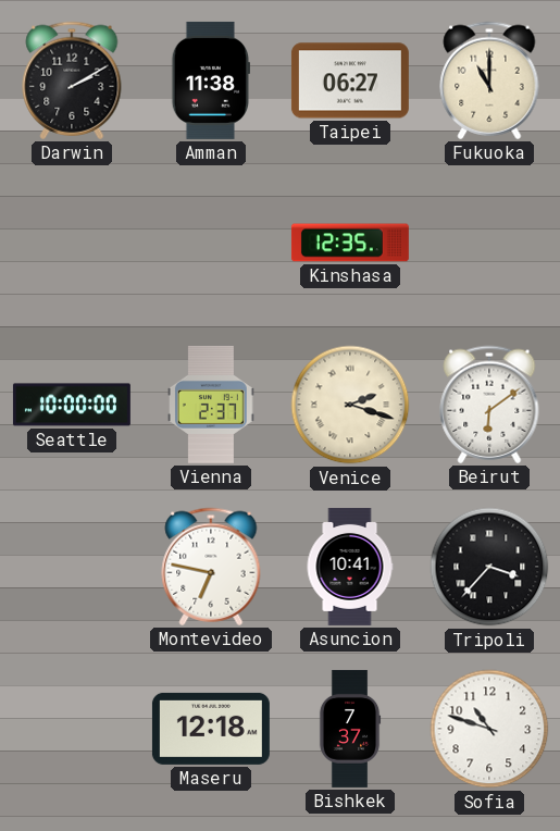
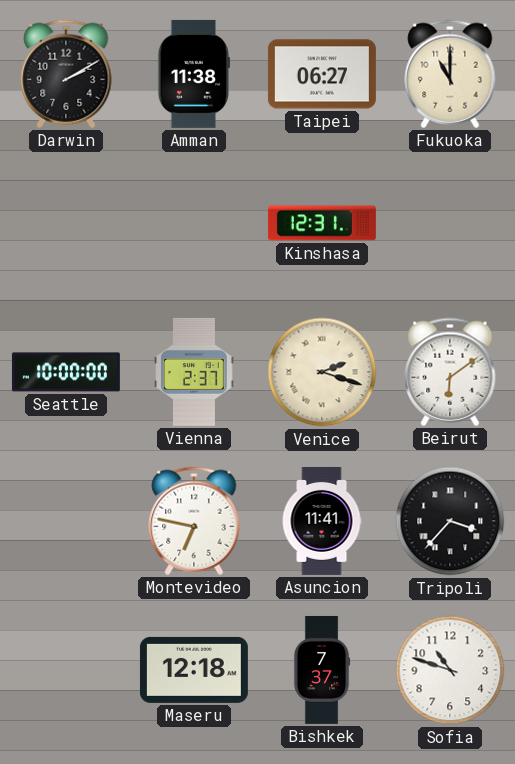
Kinshasa: 12:35 -> 12:31
Asuncion: 10:41 -> 11:41
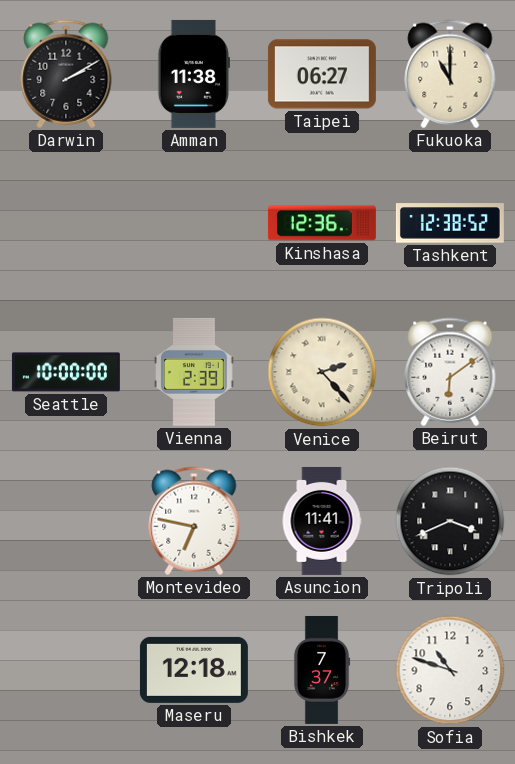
Kinshasa: 12:31 -> 12:36
Tashkent: none -> 12:38
Vienna: 2:37 -> 2:39
Venice: 2:18 -> 2:23
Tripoli: 3:37 -> 3:41
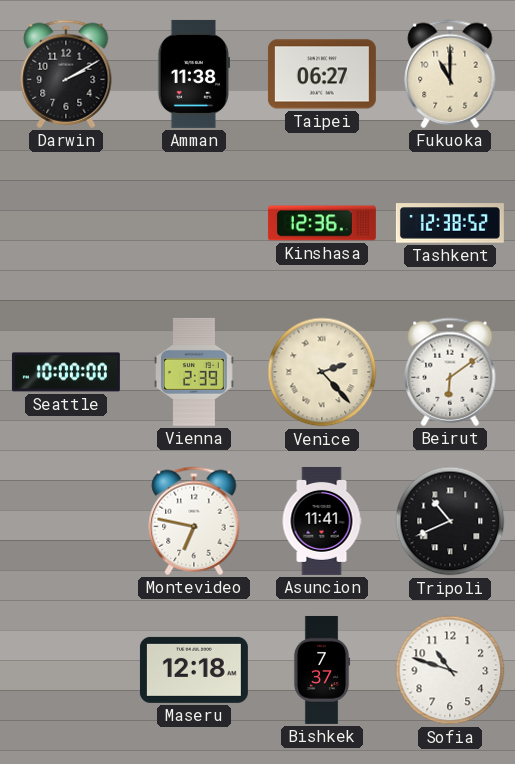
Tripoli: 3:41 -> 10:41
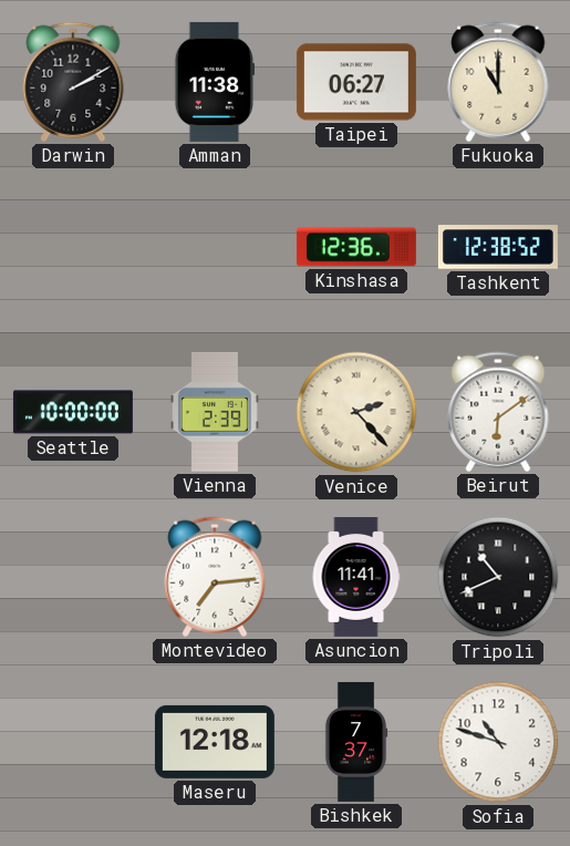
Montevideo: 6:47 -> 7:14
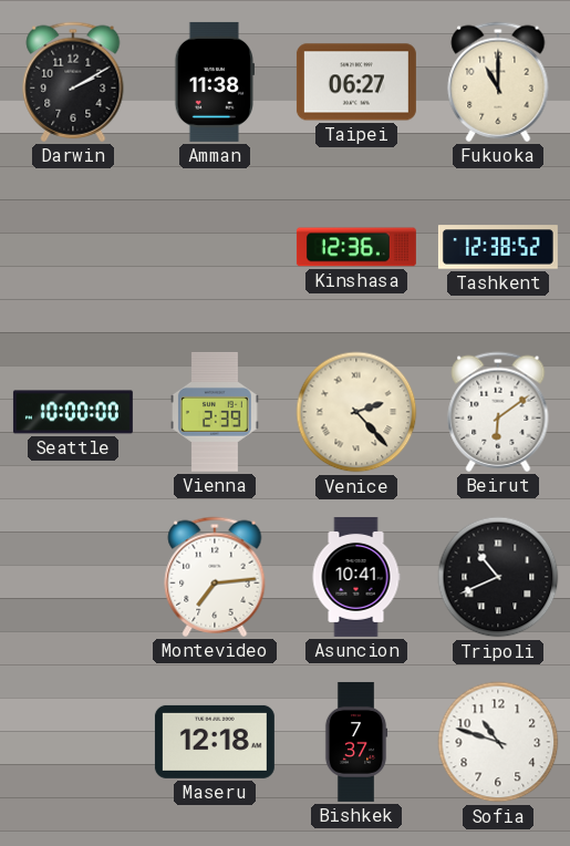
Asuncion: 11:41 -> 10:41
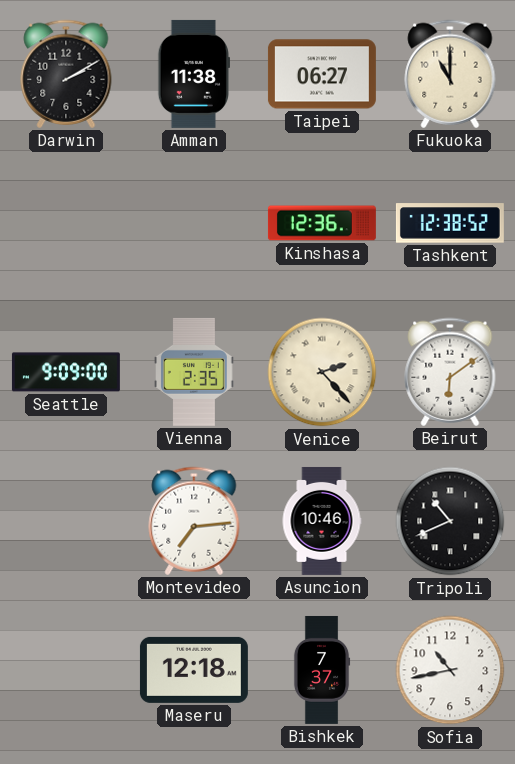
Seattle: 10:00 -> 9:09
Vienna: 2:39 -> 2:35
Asuncion: 10:41 -> 10:46
Sofia: 10:48 -> 10:43
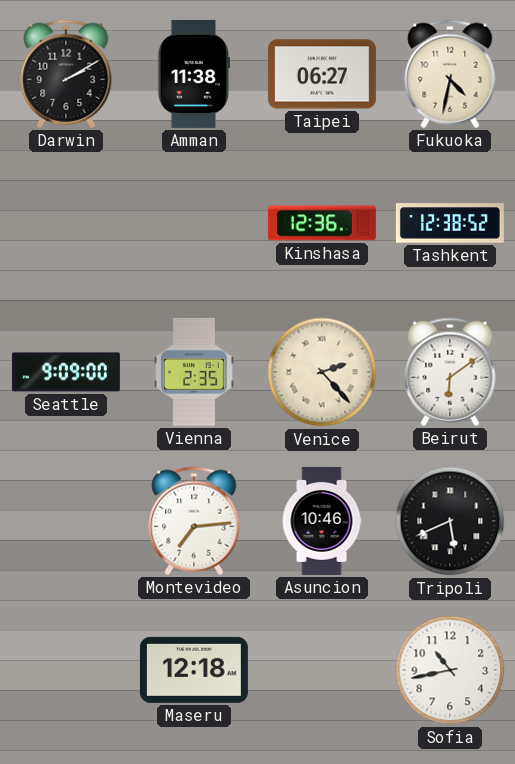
Fukuoka: 11:00 -> 4:32
Tripoli: 10:41 -> 5:41
Bishkek: 7:37 -> none
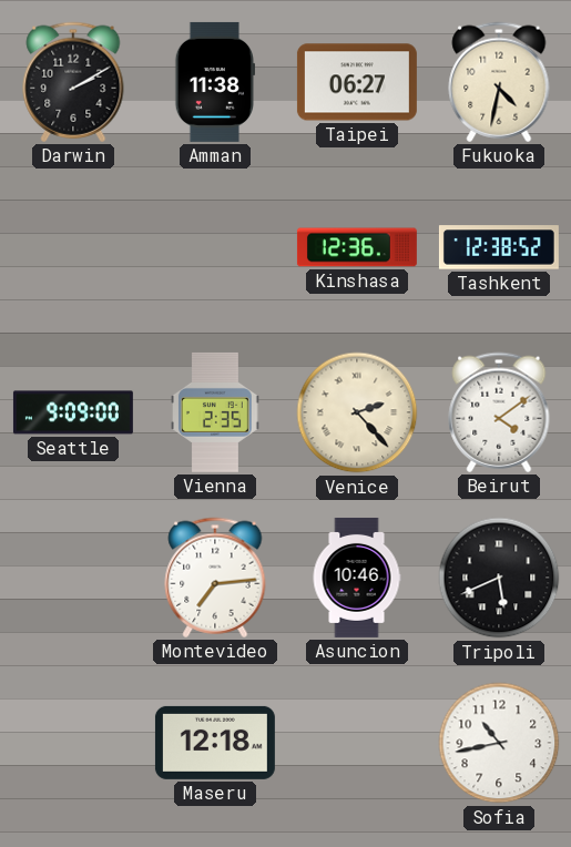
Beirut: 6:09 -> 4:09
